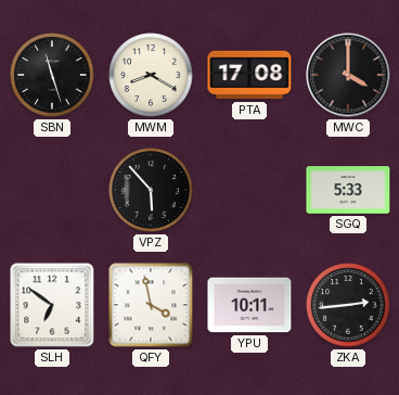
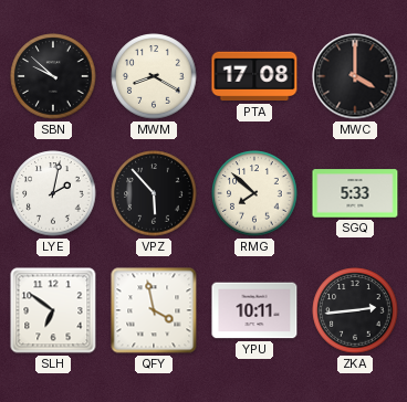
SBN: 11:27 -> 9:52
LYE: none -> 2:02
RMG: none -> 7:52
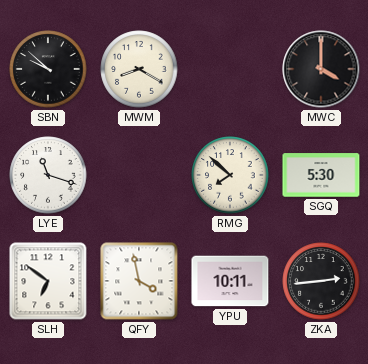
PTA: 17:08 -> none
LYE: 2:02 -> 11:18
VPZ: 5:53 -> none
SGQ: 5:33 -> 5:30
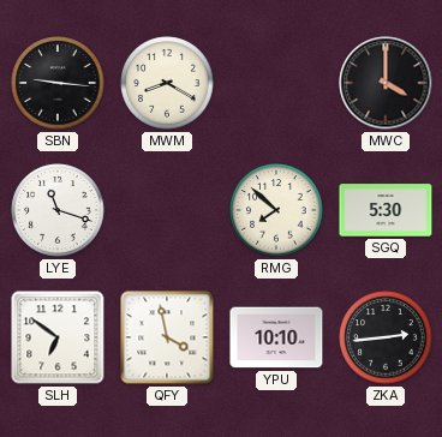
SBN: 9:52 -> 9:16
YPU: 10:11 -> 10:10
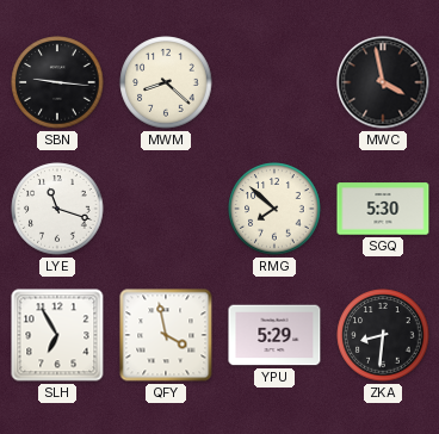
MWM: 8:20 -> 8:22
MWC: 4:00 -> 3:58
SLH: 6:51 -> 6:55
YPU: 10:10 -> 5:29
ZKA: 2:44 -> 8:31
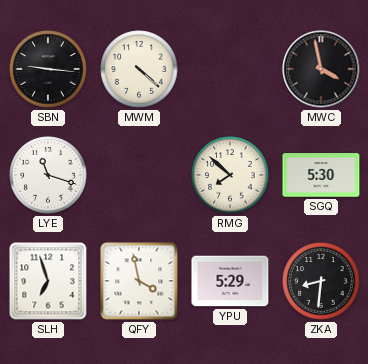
MWM: 8:22 -> 4:22
SLH: 6:55 -> 6:57
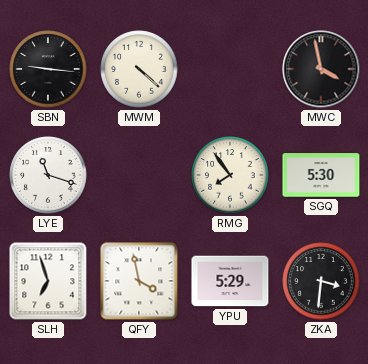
RMG: 7:52 -> 7:54
ZKA: 8:31 -> 3:31
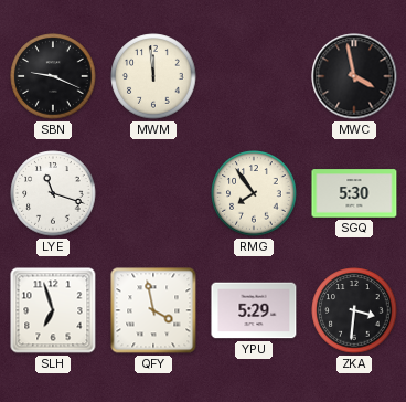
SBN: 9:16 -> 9:19
MWM: 4:22 -> 11:59
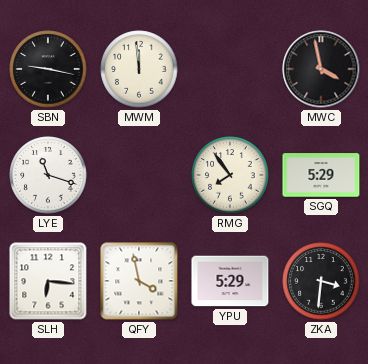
SBN: 9:19 -> 9:17
SGQ: 5:30 -> 5:29
SLH: 6:57 -> 6:16
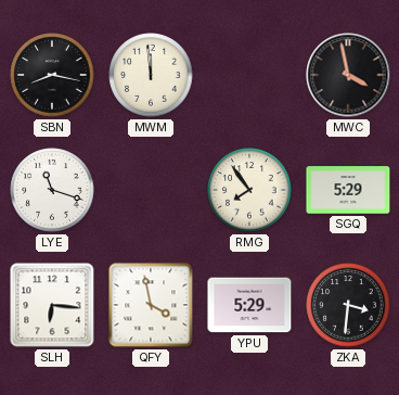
SBN: 9:17 -> 8:17
